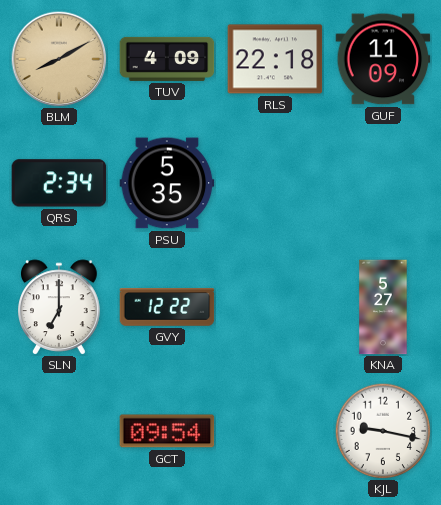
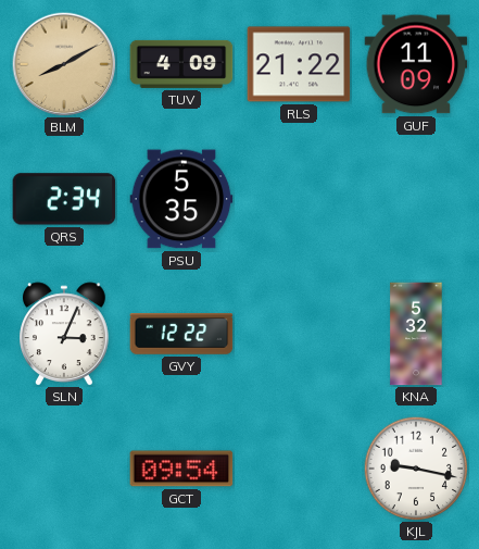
RLS: 22:18 -> 21:22
SLN: 7:00 -> 3:04
KNA: 5:27 -> 5:32
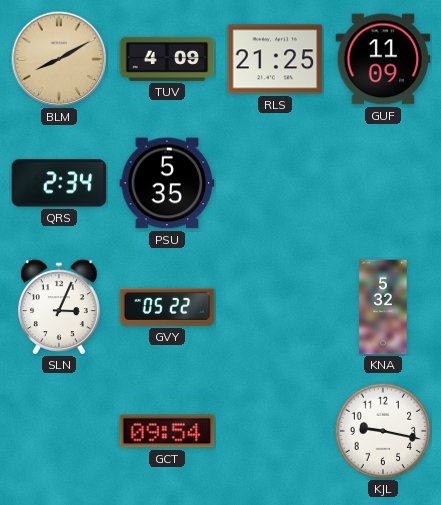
RLS: 21:22 -> 21:25
GVY: 12:22 -> 05:22
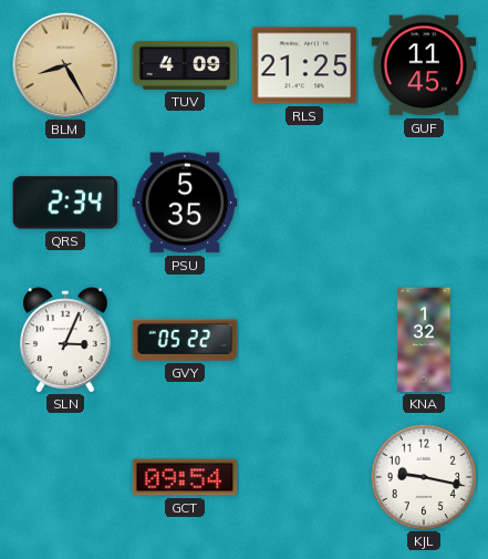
BLM: 8:10 -> 8:25
GUF: 11:09 -> 11:45
KNA: 5:32 -> 1:32
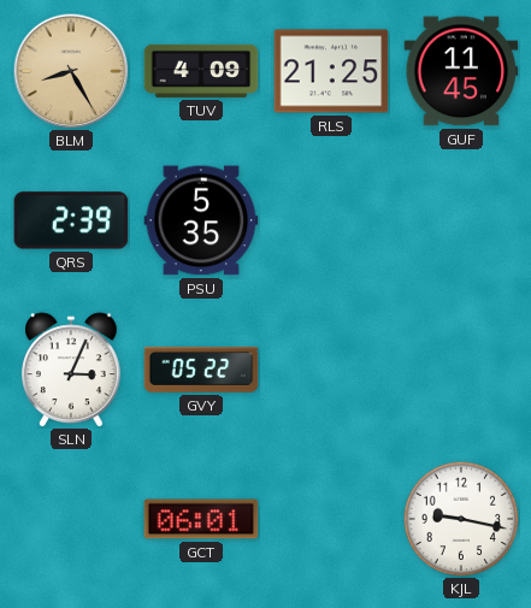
QRS: 2:34 -> 2:39
KNA: 1:32 -> none
GCT: 09:54 -> 06:01
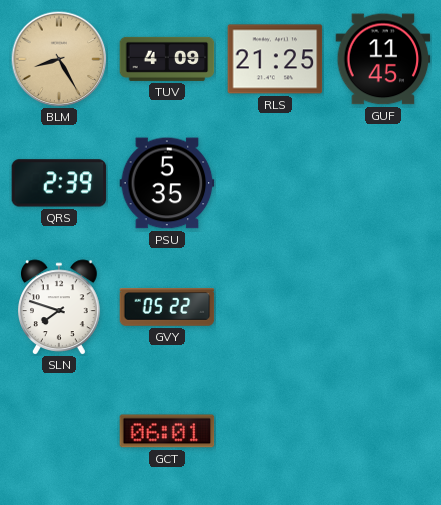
SLN: 3:04 -> 7:48
KJL: 9:17 -> none
